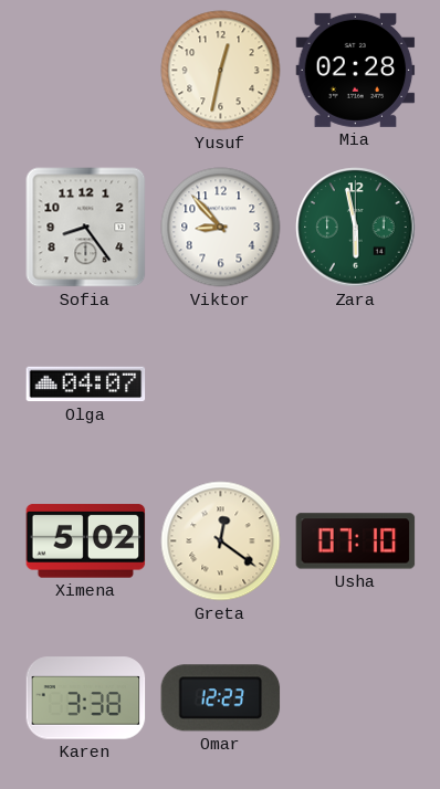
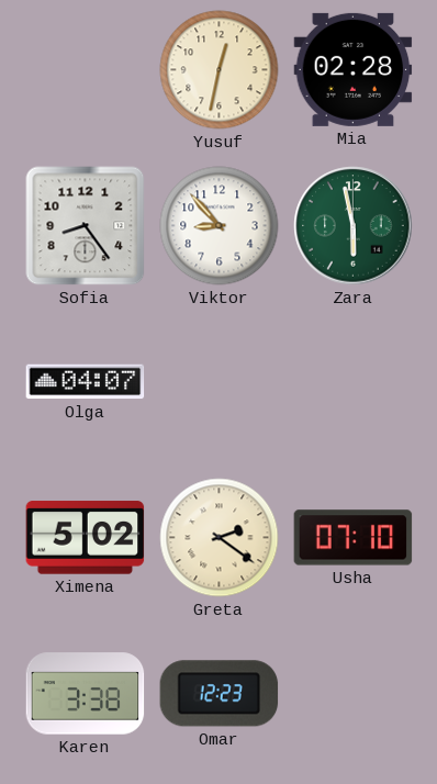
Greta: 12:21 -> 2:21
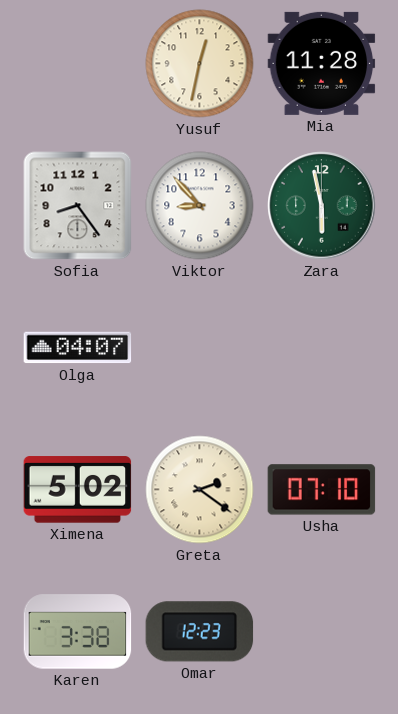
Mia: 02:28 -> 11:28
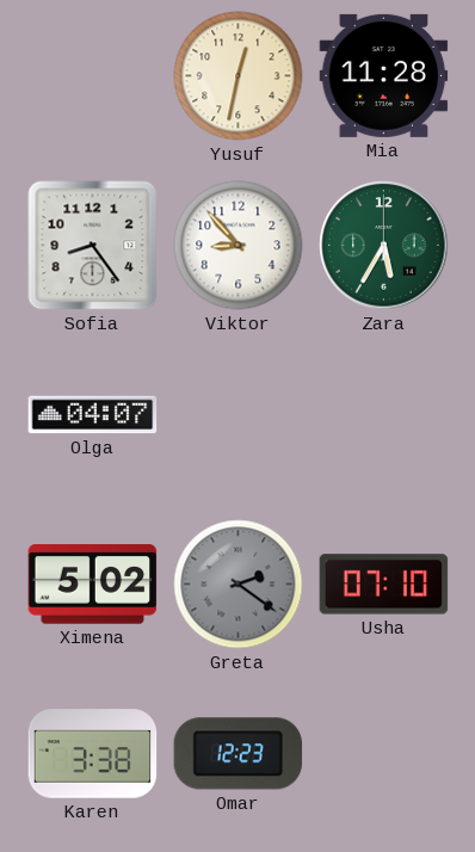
Zara: 5:58 -> 5:35
Greta dial: cream -> grey
